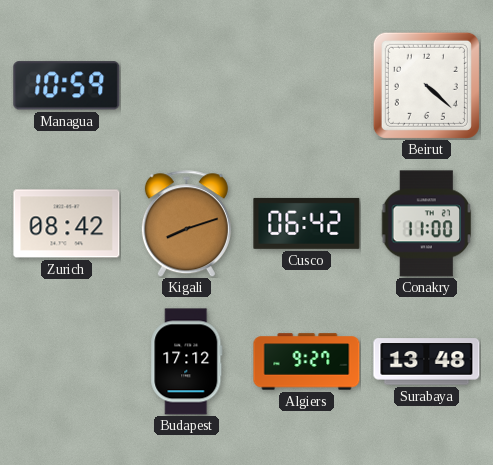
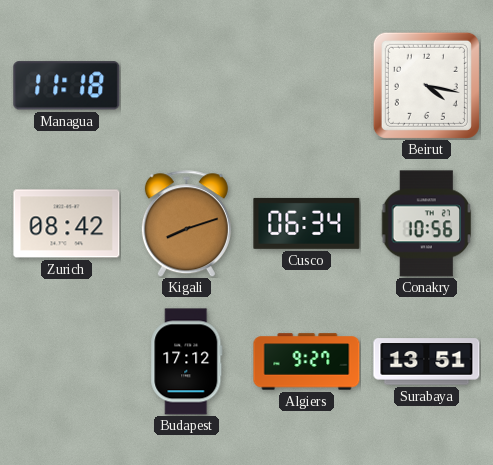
Managua: 10:59 -> 11:18
Beirut: 4:22 -> 4:17
Cusco: 06:42 -> 06:34
Conakry: 11:00 -> 10:56
Surabaya: 13:48 -> 13:51
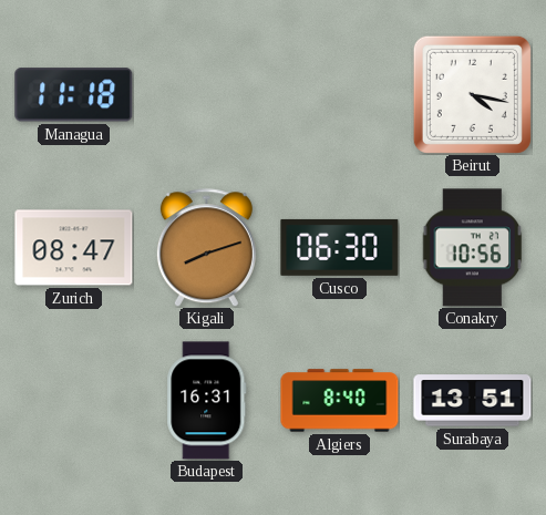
Zurich: 08:42 -> 08:47
Cusco: 06:34 -> 06:30
Budapest: 17:12 -> 16:31
Algiers: 9:27 -> 8:40
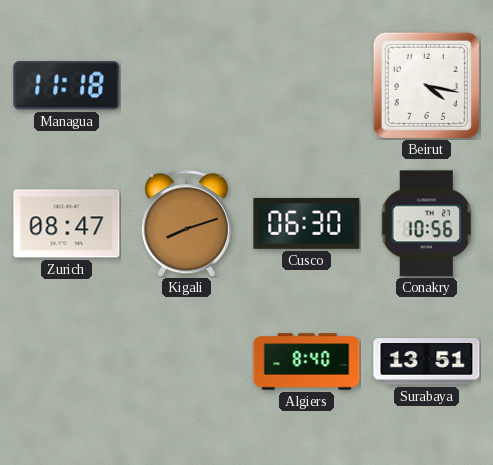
Budapest: 16:31 -> none
